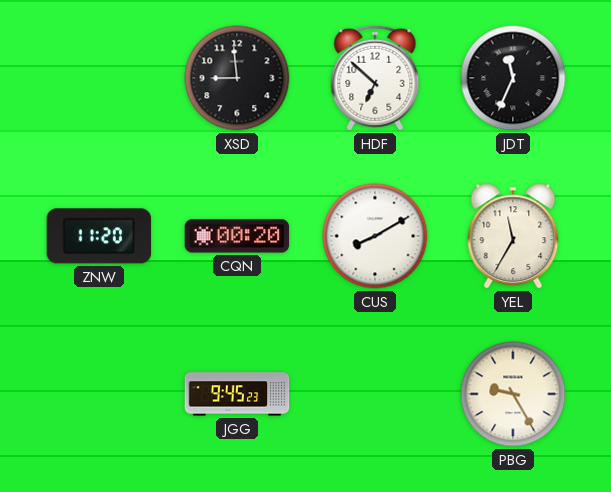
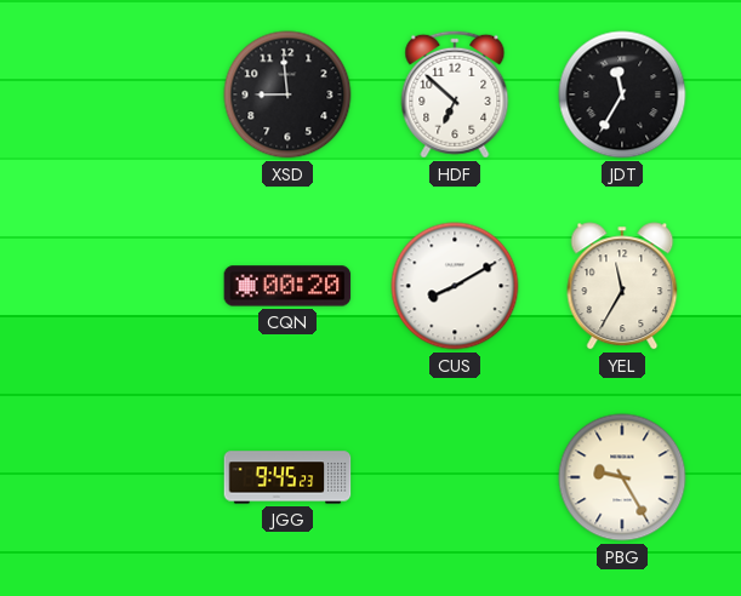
JDT: 11:34 -> 11:35
ZNW: 11:20 -> none
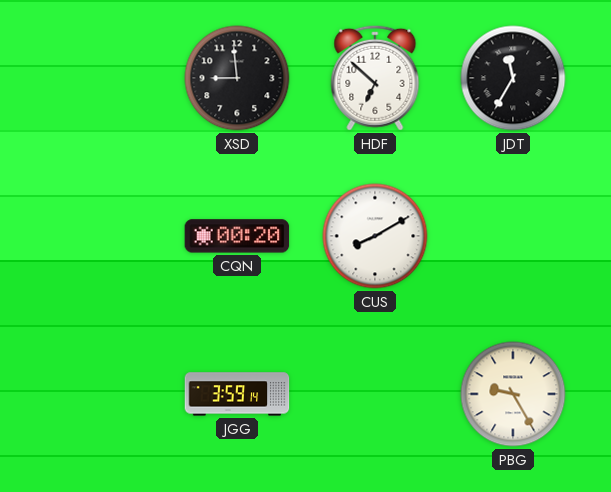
YEL: 11:35 -> none
JGG: 9:45 -> 3:59
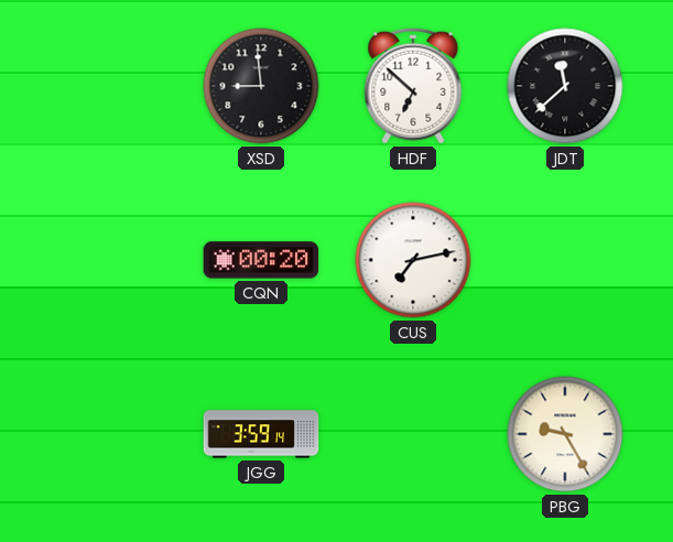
JDT: 11:35 -> 11:38
CUS: 8:10 -> 7:13
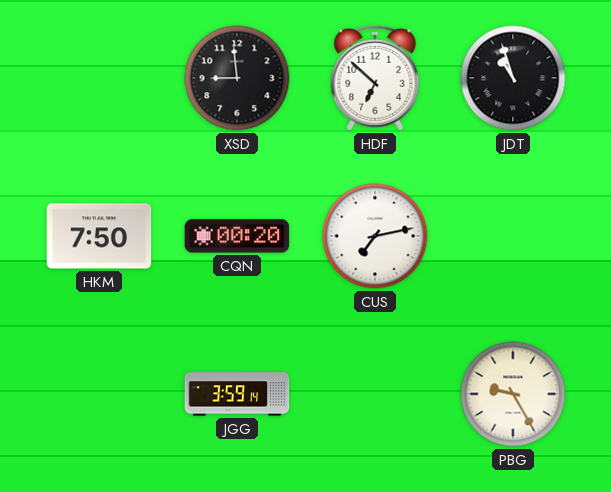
JDT: 11:38 -> 10:57
HKM: none -> 7:50
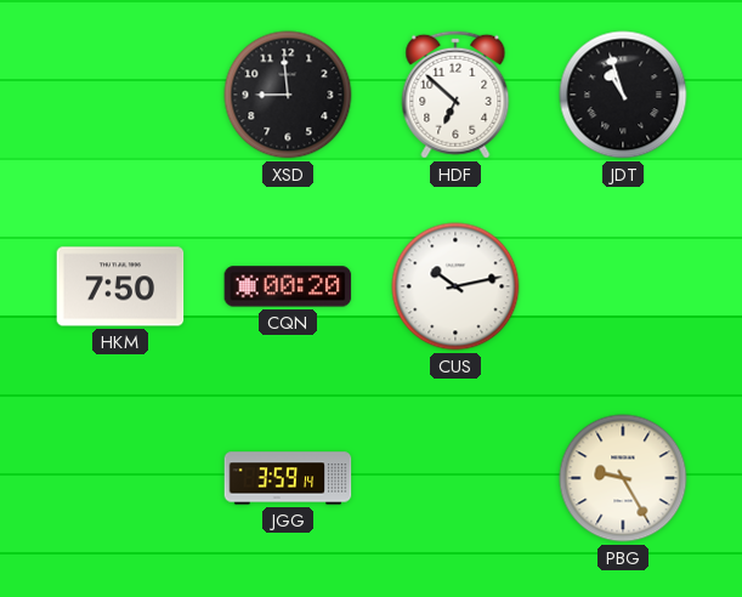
CUS: 7:13 -> 10:13
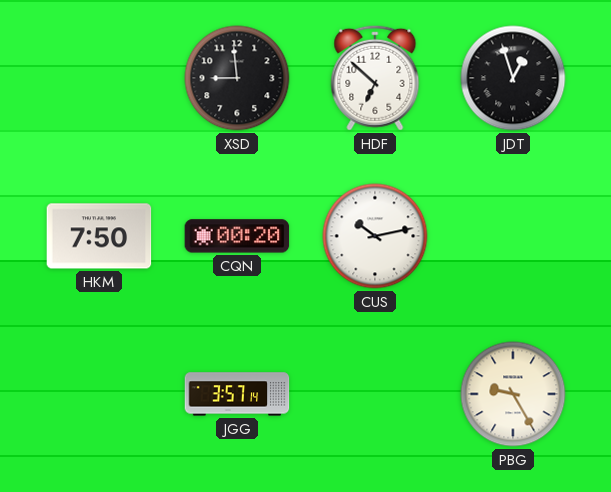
JDT: 10:57 -> 12:57
JGG: 3:59 -> 3:57
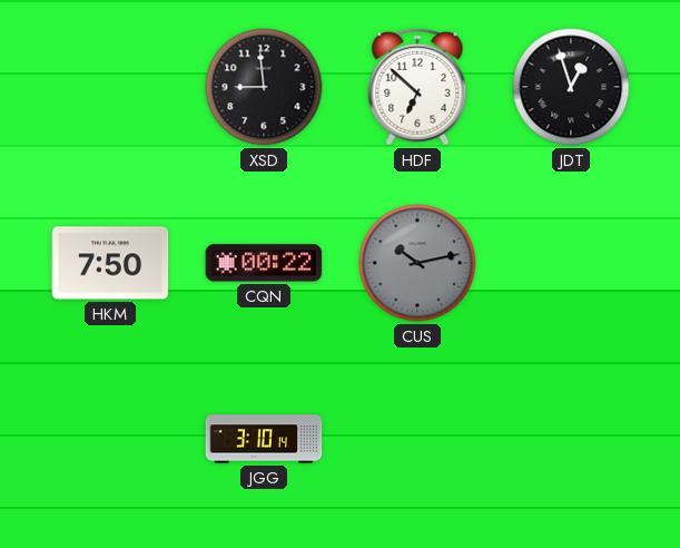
CQN: 00:20 -> 00:22
CUS dial: white -> grey
JGG: 3:57 -> 3:10
PBG: 9:25 -> none
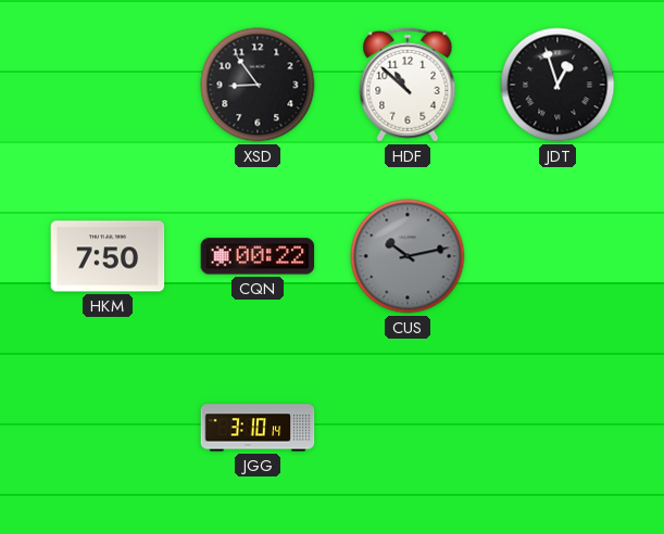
XSD: 8:59 -> 8:54
HDF: 6:52 -> 10:52
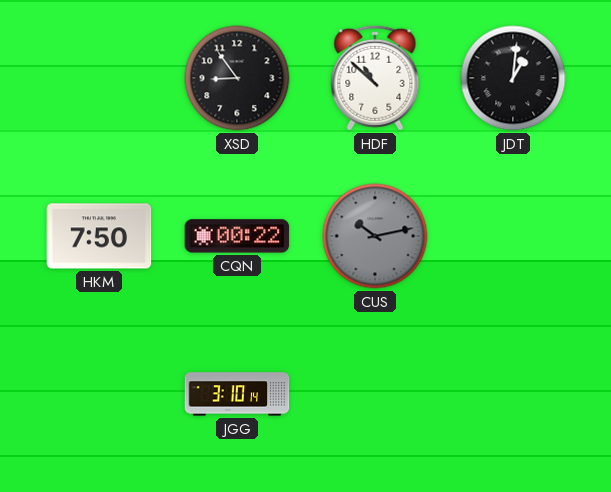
JDT: 12:57 -> 1:01
